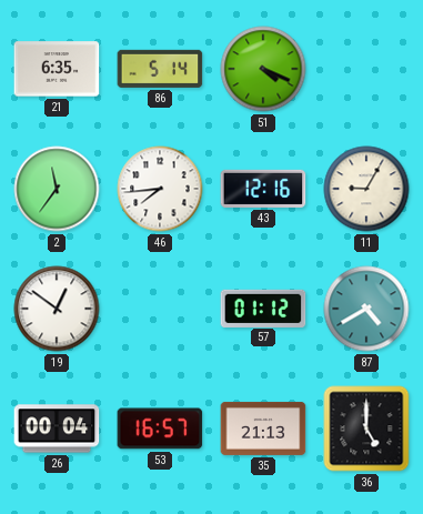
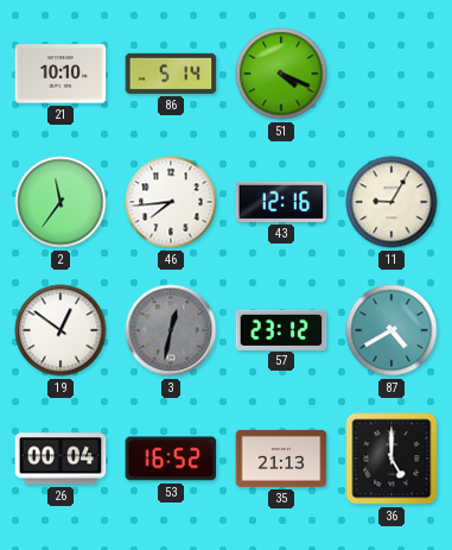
21: 6:35 -> 10:10
3: none -> 12:32
57: 01:12 -> 23:12
53: 16:57 -> 16:52
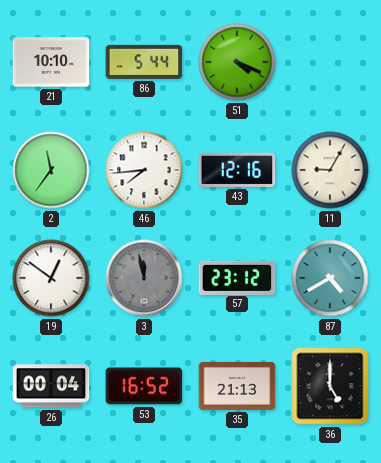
86: 5:14 -> 5:44
3: 12:32 -> 11:58
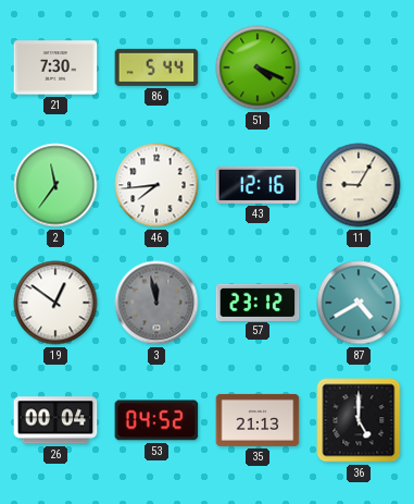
21: 10:10 -> 7:30
53: 16:52 -> 04:52
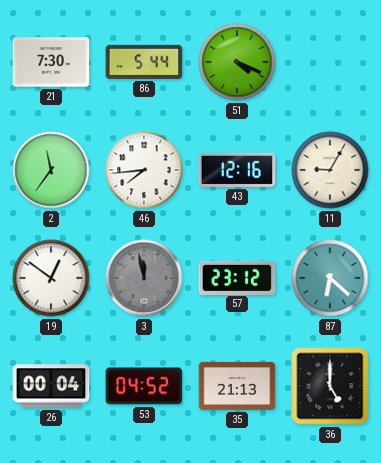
87: 4:40 -> 6:22
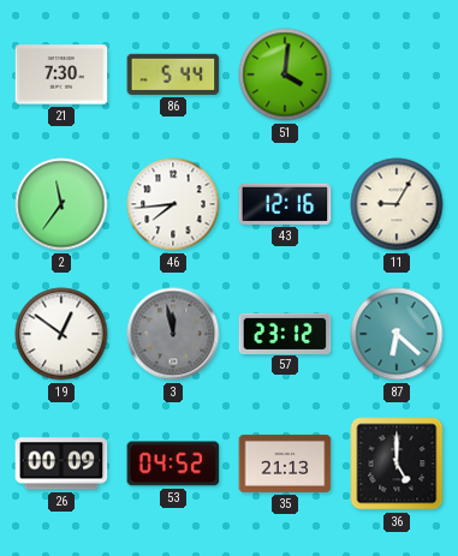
51: 4:19 -> 4:01
26: 00:04 -> 00:09
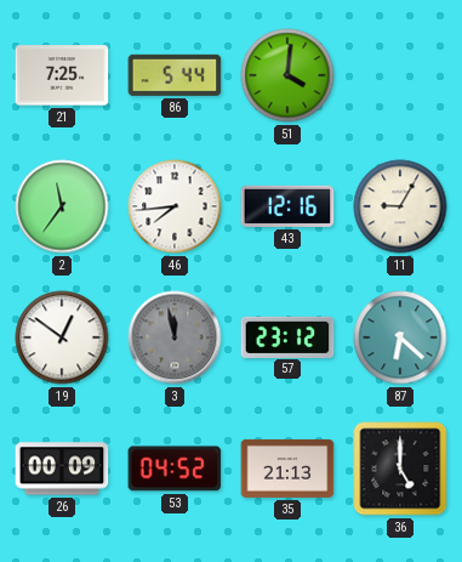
21: 7:30 -> 7:25
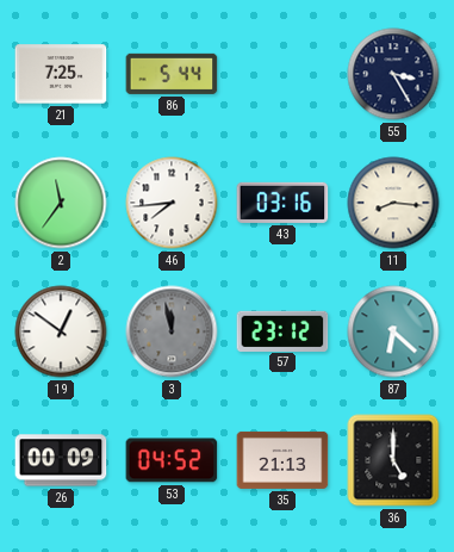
51: 4:01 -> none
55: none -> 3:25
43: 12:16 -> 03:16
11: 9:05 -> 8:16
